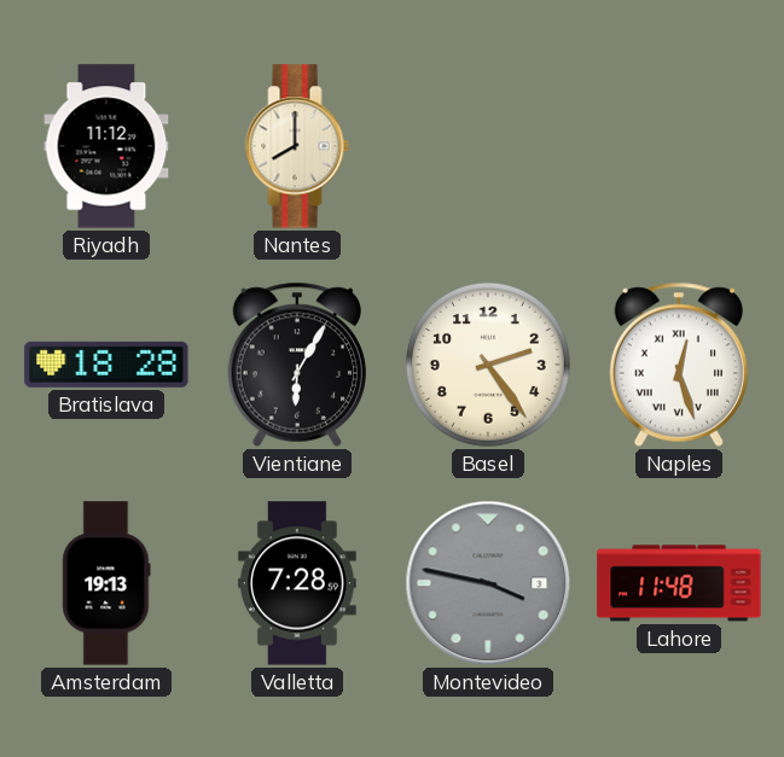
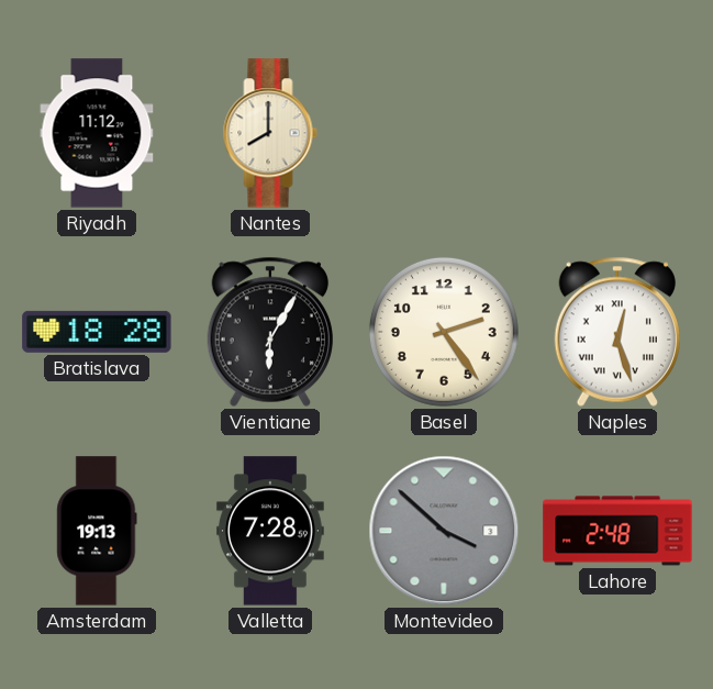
Montevideo: 3:47 -> 3:52
Lahore: 11:48 -> 2:48
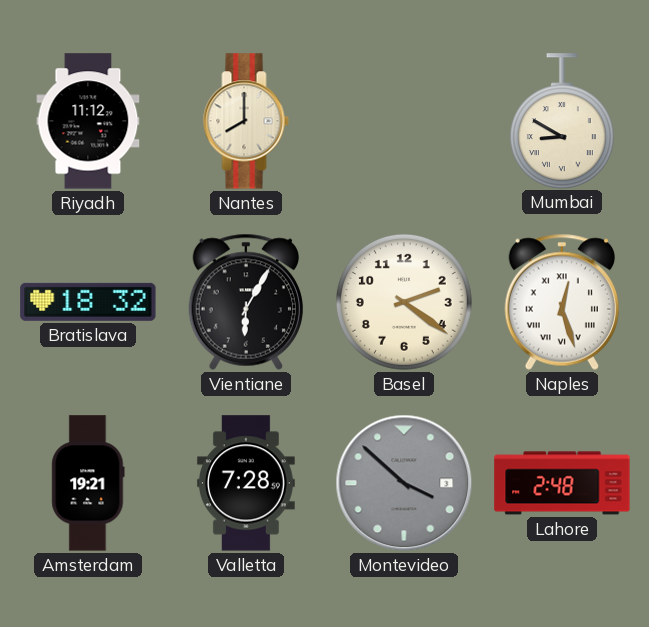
Mumbai: none -> 8:50
Bratislava: 18:28 -> 18:32
Basel: 2:24 -> 2:21
Amsterdam: 19:13 -> 19:21
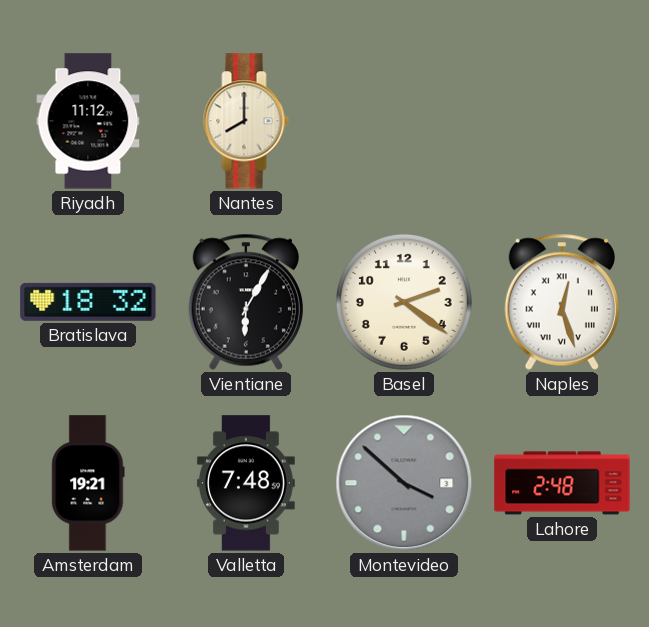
Mumbai: 8:50 -> none
Valletta: 7:28 -> 7:48
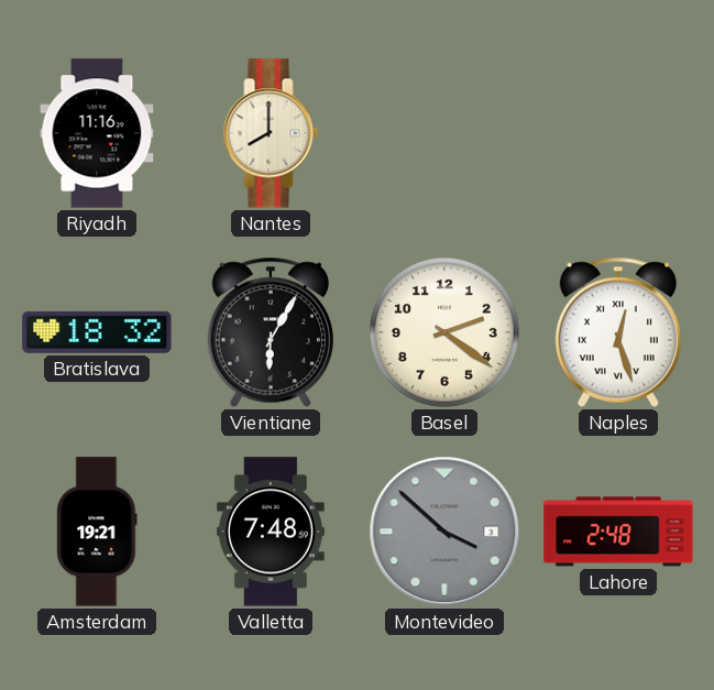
Riyadh: 11:12 -> 11:16
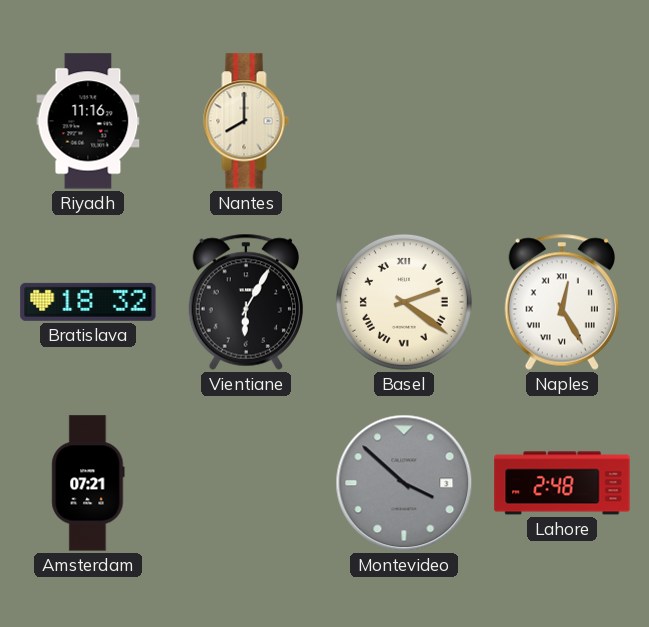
Basel numerals: Arabic -> Roman
Naples: 12:27 -> 12:25
Amsterdam: 19:21 -> 07:21
Valletta: 7:48 -> none
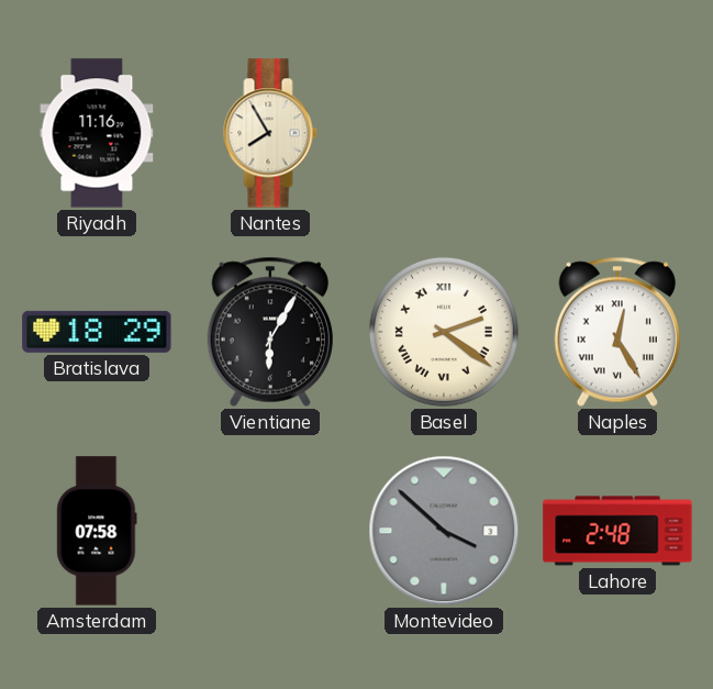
Nantes: 8:00 -> 7:55
Bratislava: 18:32 -> 18:29
Amsterdam: 07:21 -> 07:58
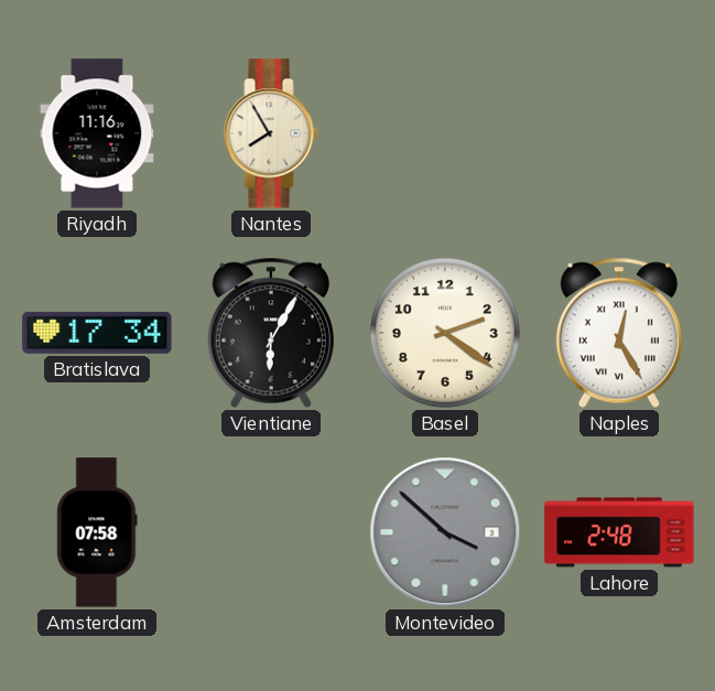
Bratislava: 18:29 -> 17:34
Basel numerals: Roman -> Arabic
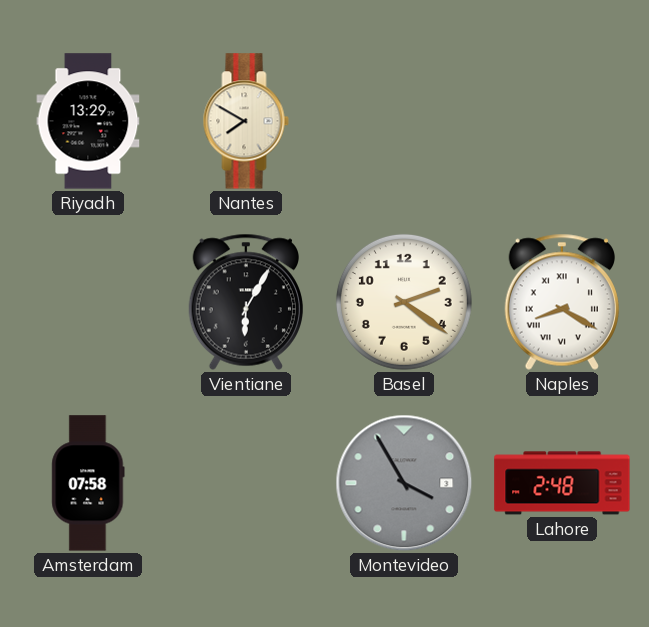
Riyadh: 11:16 -> 13:29
Nantes: 7:55 -> 7:50
Bratislava: 17:34 -> none
Naples: 12:25 -> 8:20
Montevideo: 3:52 -> 3:55
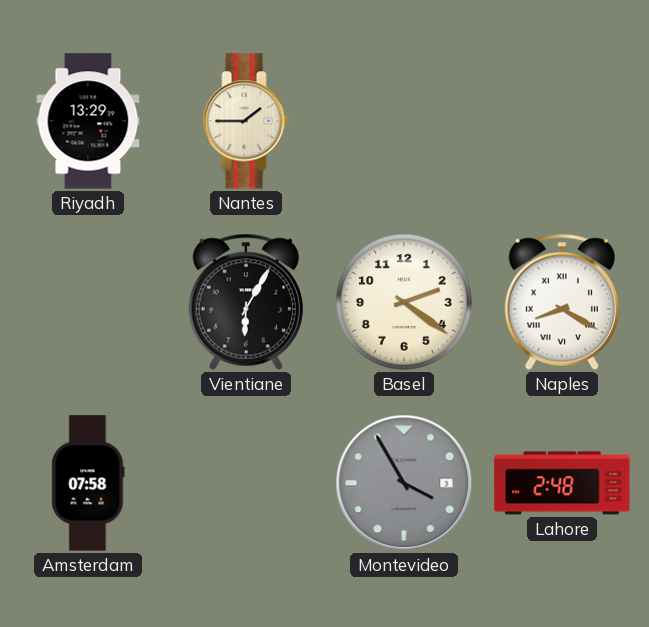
Nantes: 7:50 -> 1:45
